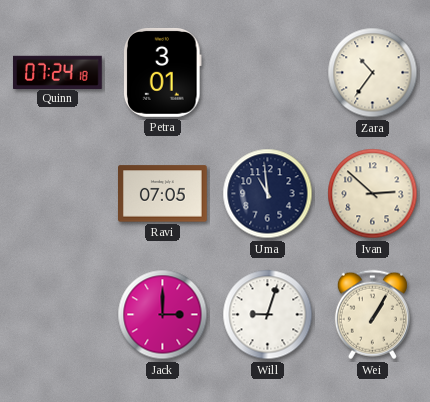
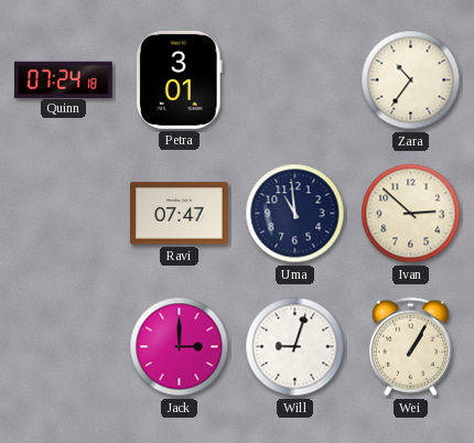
Ravi: 07:05 -> 07:47
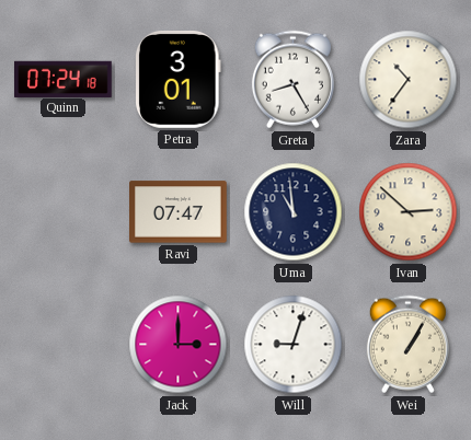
Greta: none -> 8:25
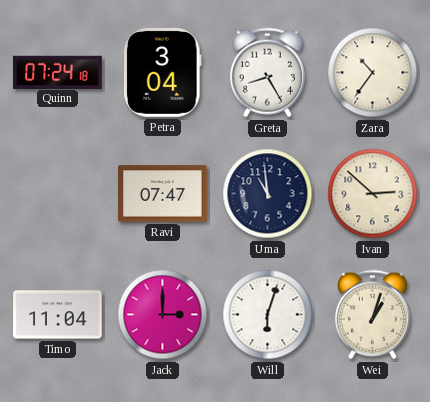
Petra: 3:01 -> 3:04
Timo: none -> 11:04
Will: 9:03 -> 6:03
Wei: 1:05 -> 1:03
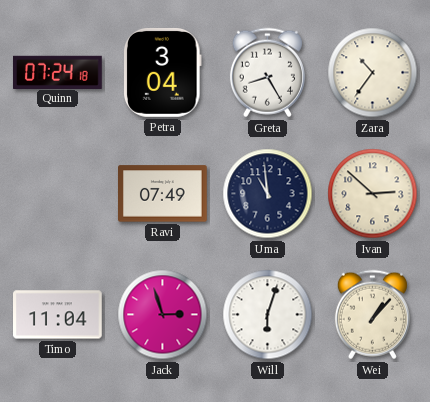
Ravi: 07:47 -> 07:49
Jack: 3:00 -> 2:57
Wei: 1:03 -> 1:07
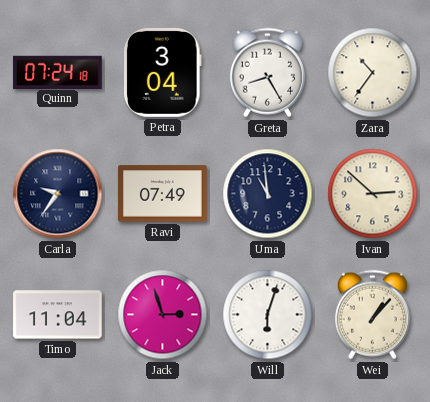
Carla: none -> 9:36
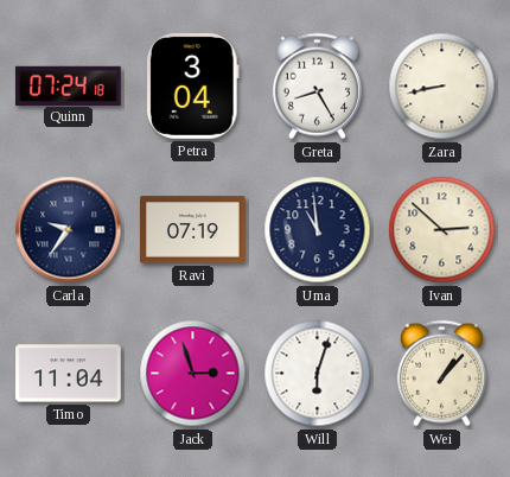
Zara: 10:36 -> 8:43
Ravi: 07:49 -> 07:19
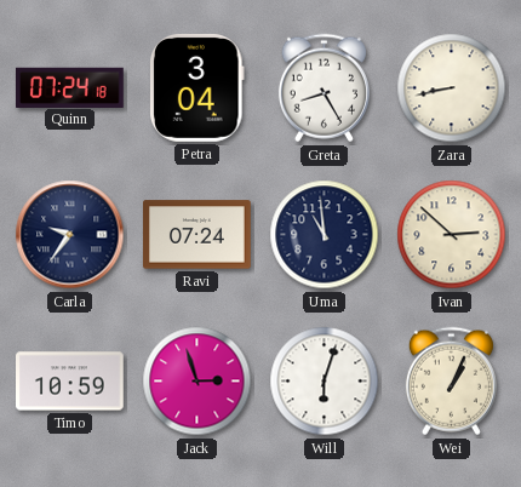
Ravi: 07:19 -> 07:24
Timo: 11:04 -> 10:59
Wei: 1:07 -> 1:04
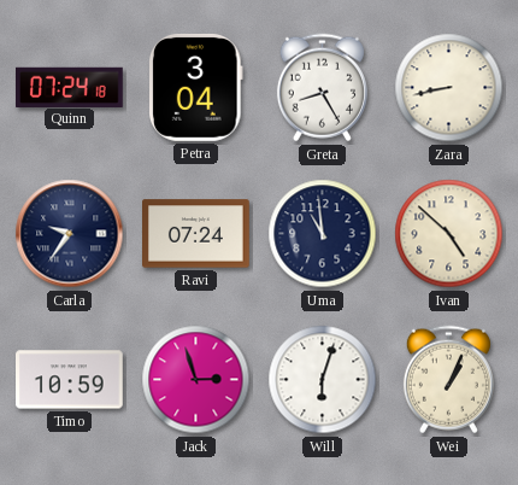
Ivan: 2:52 -> 4:52
